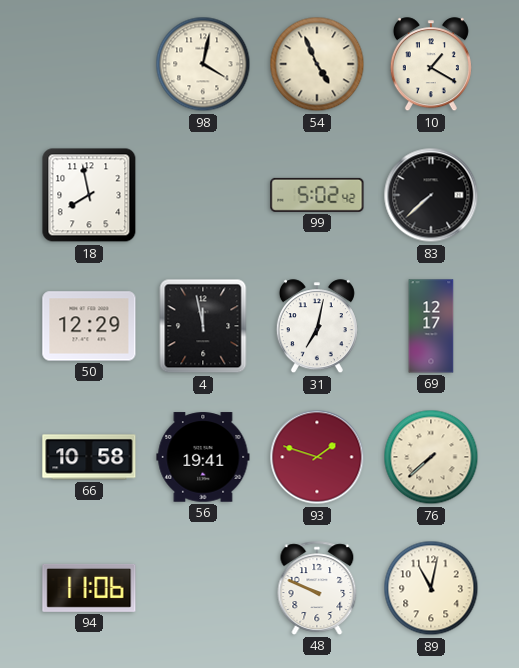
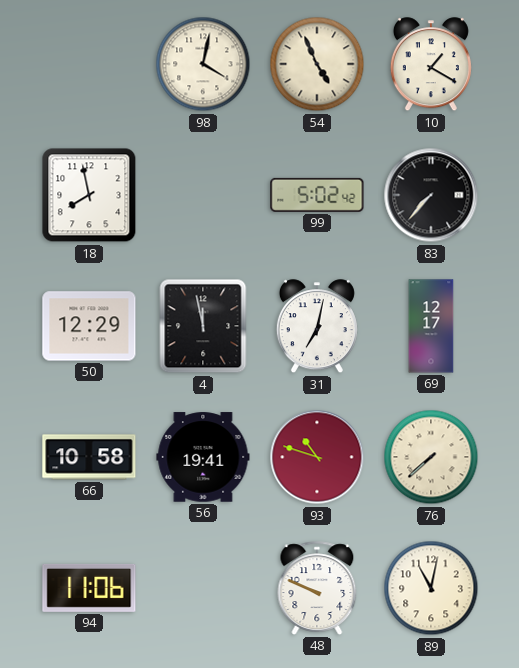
83: 7:38 -> 7:37
93: 1:48 -> 10:48
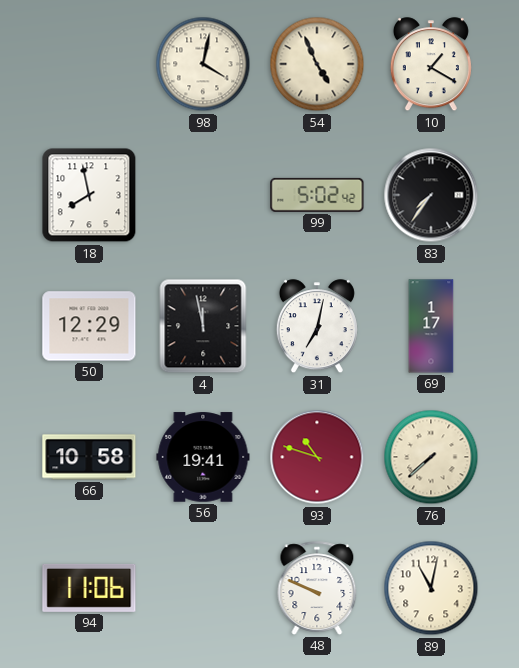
83: 7:37 -> 7:36
69: 12:17 -> 1:17
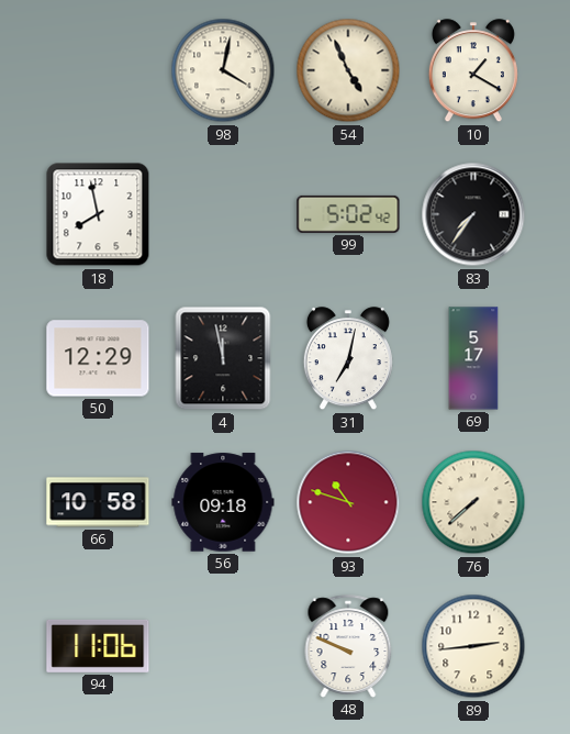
69: 1:17 -> 5:17
56: 19:41 -> 09:18
89: 11:02 -> 2:44
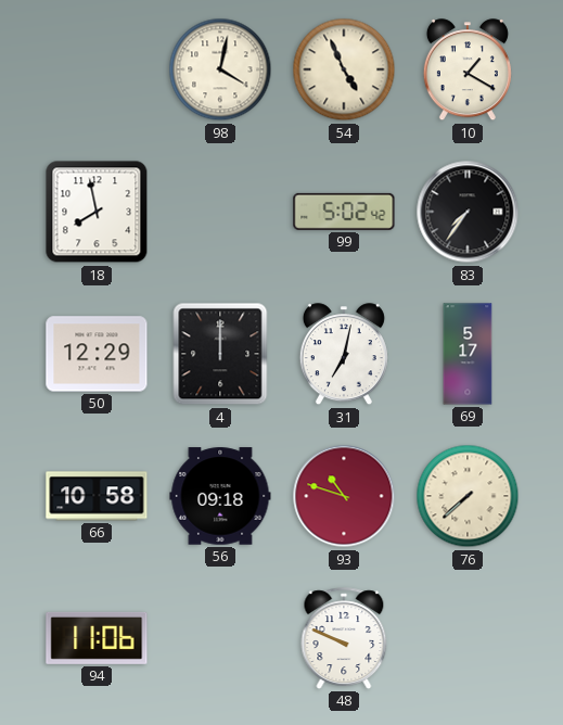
4: 11:58 -> 12:00
89: 2:44 -> none
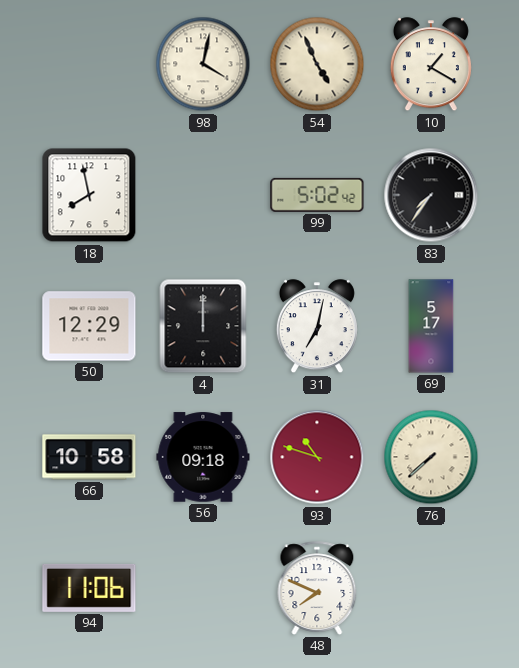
48: 9:49 -> 7:49
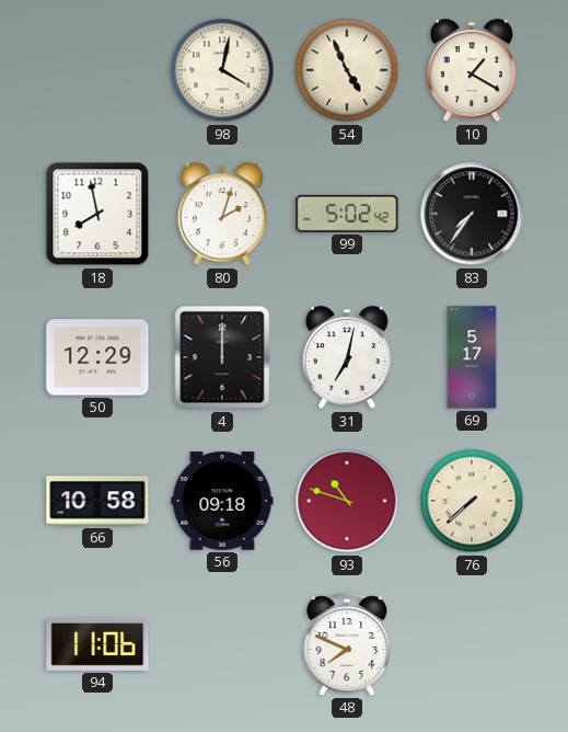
80: none -> 2:03
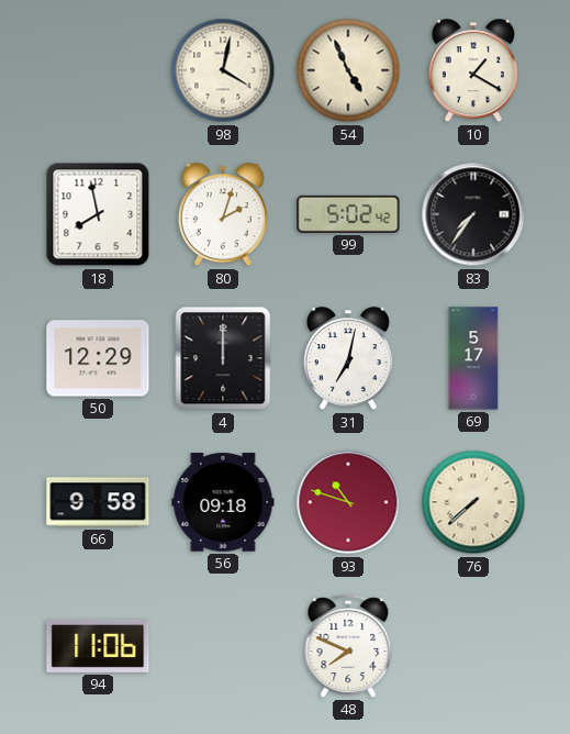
66: 10:58 -> 9:58
